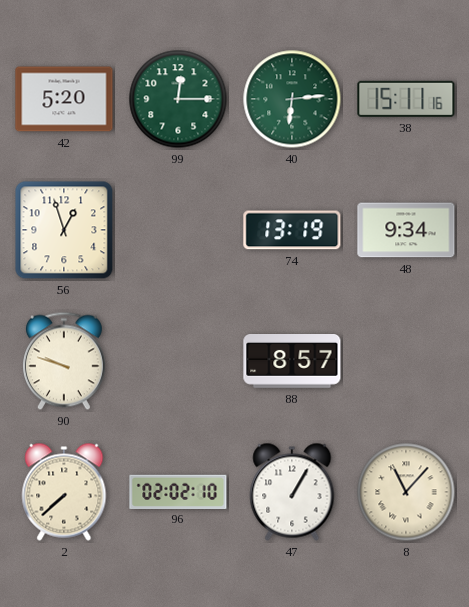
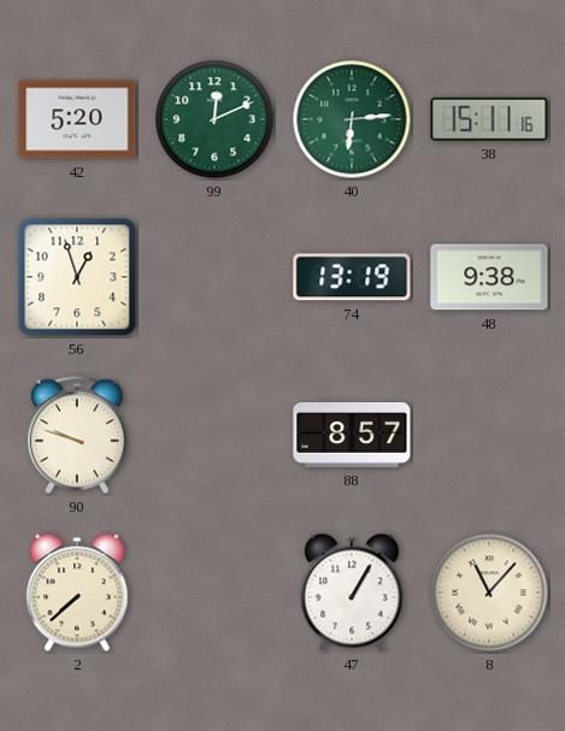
99: 12:15 -> 12:11
48: 9:34 -> 9:38
96: 02:02 -> none
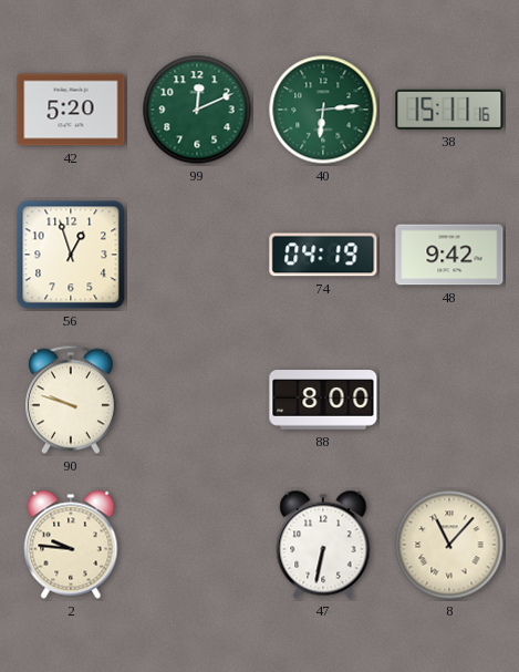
74: 13:19 -> 04:19
48: 9:38 -> 9:42
88: 8:57 -> 8:00
2: 7:38 -> 9:46
47: 1:05 -> 6:32
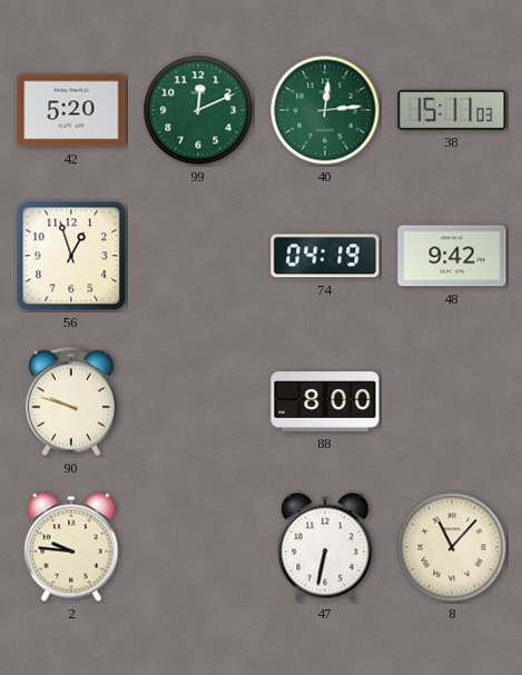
40: 6:14 -> 12:14
38: 15:11:16 -> 15:11:03
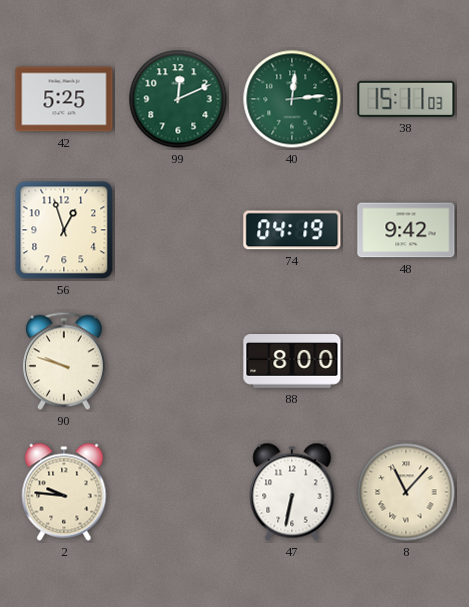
42: 5:20 -> 5:25
